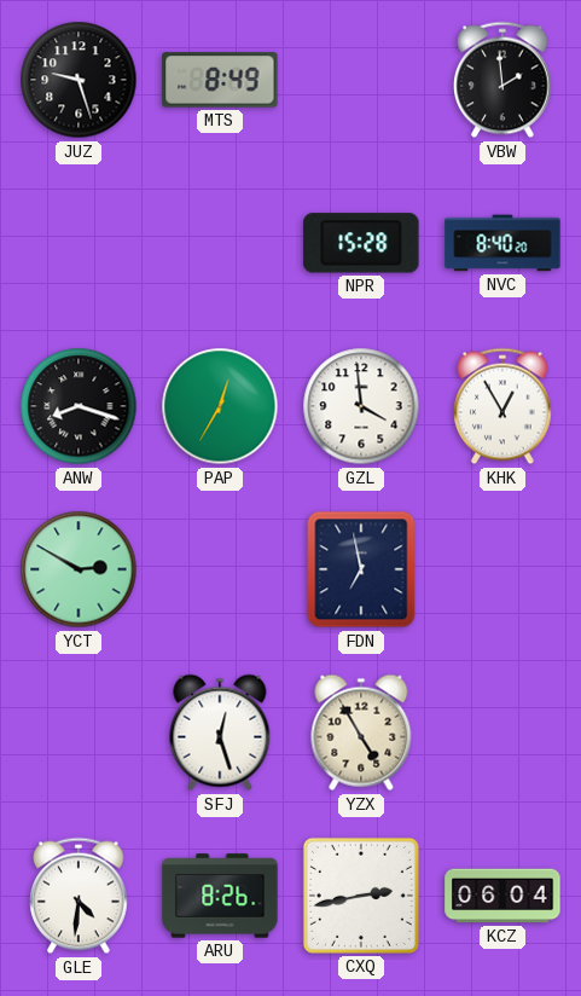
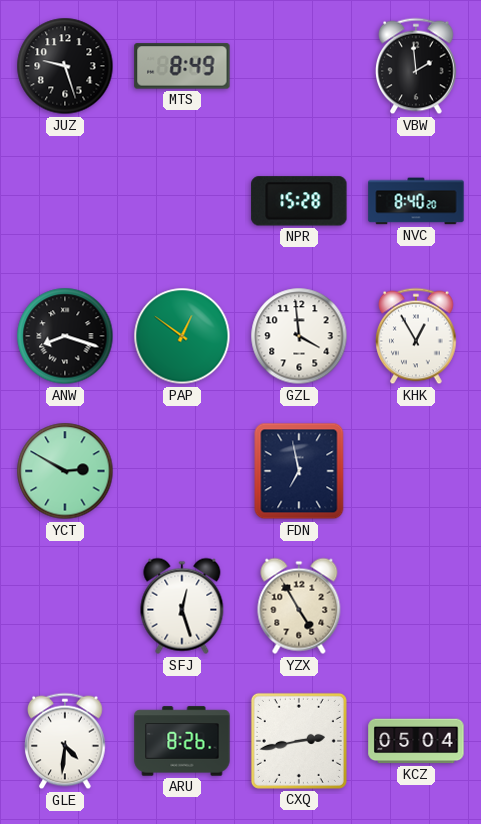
PAP: 12:35 -> 12:51
KCZ: 06:04 -> 05:04
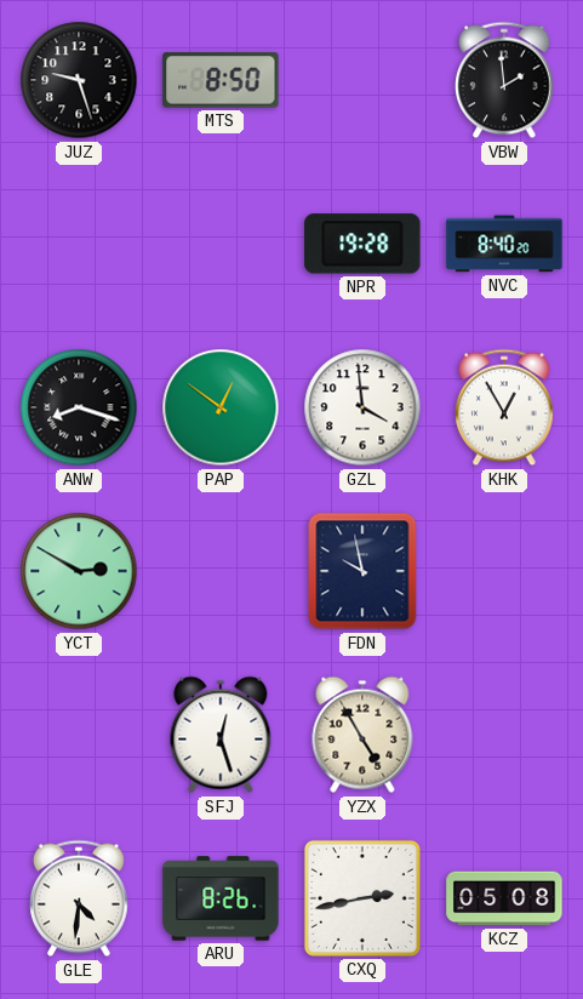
MTS: 8:49 -> 8:50
NPR: 15:28 -> 19:28
FDN: 6:58 -> 9:58
KCZ: 05:04 -> 05:08
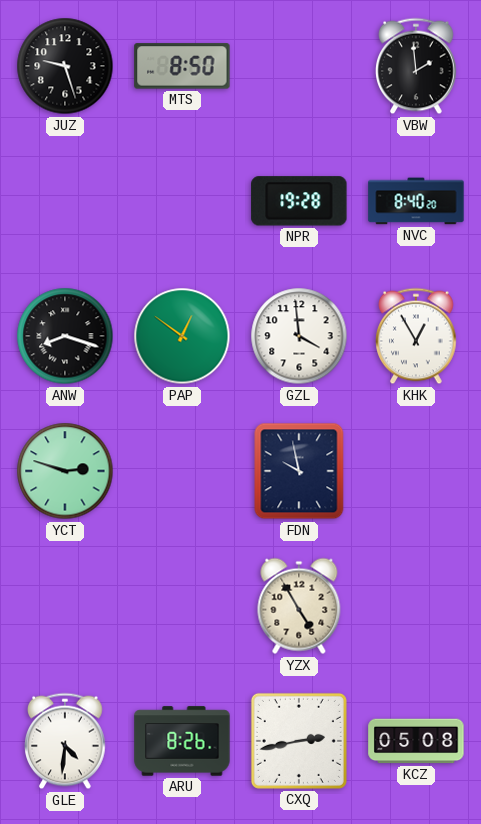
YCT: 2:50 -> 2:48
SFJ: 12:27 -> none
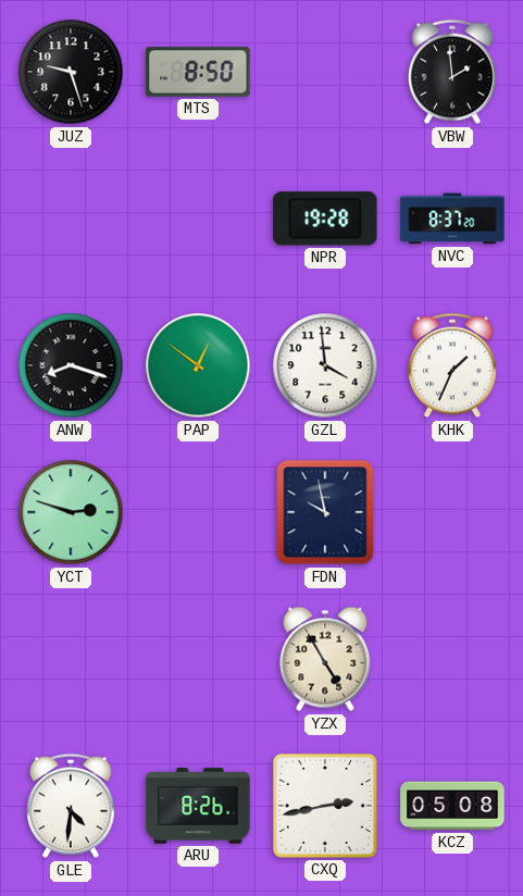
NVC: 8:40 -> 8:37
KHK: 12:55 -> 1:34
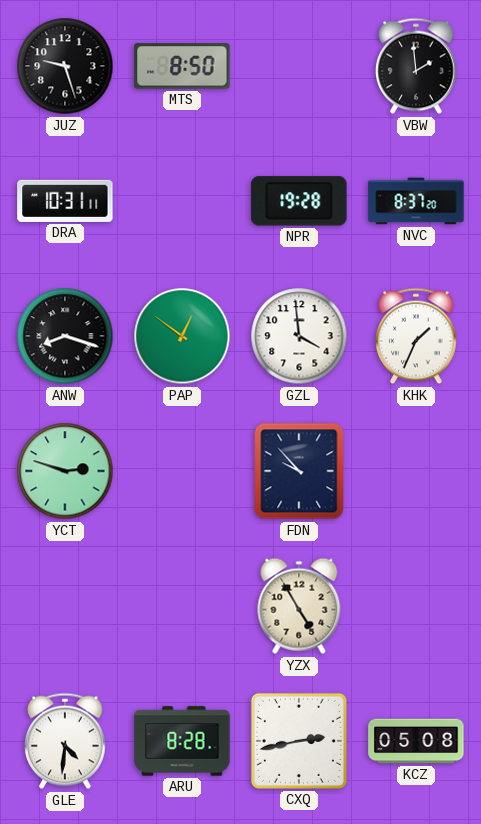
DRA: none -> 10:31
FDN: 9:58 -> 9:53
ARU: 8:26 -> 8:28
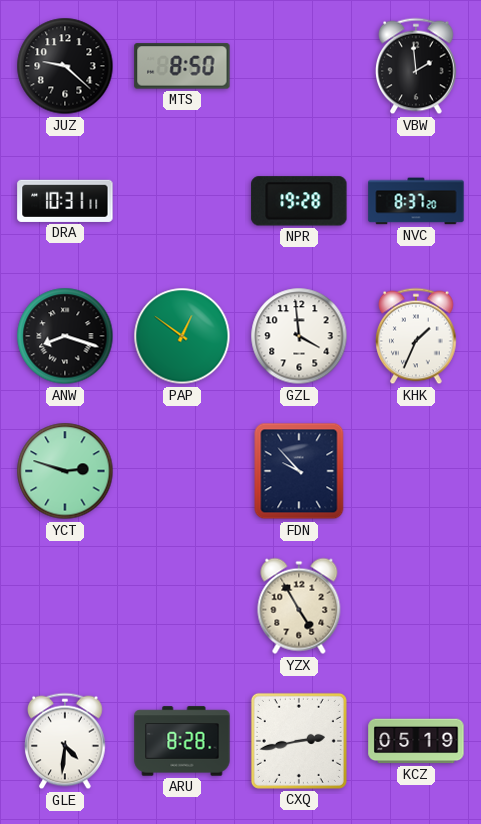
JUZ: 9:27 -> 9:22
KCZ: 05:08 -> 05:19
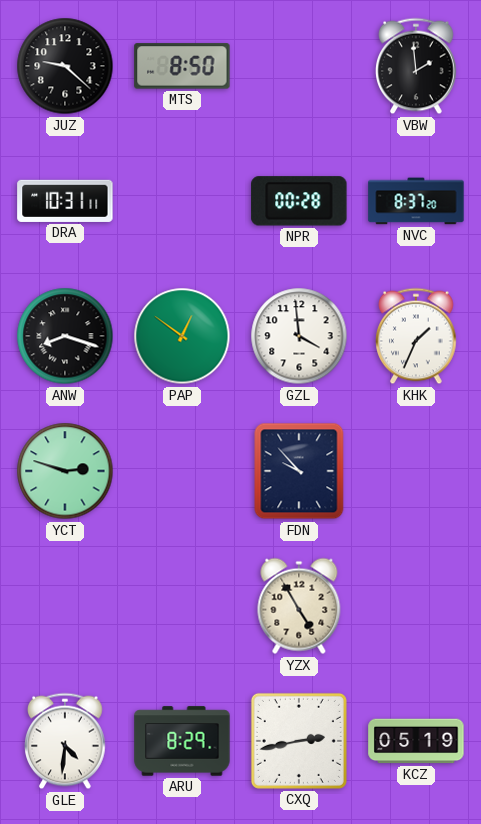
NPR: 19:28 -> 00:28
ARU: 8:28 -> 8:29
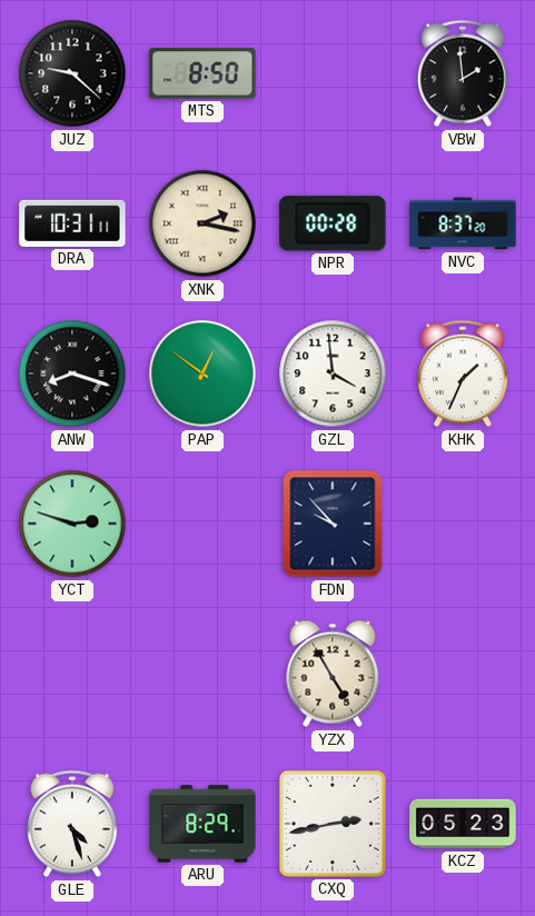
XNK: none -> 2:17
GLE: 4:31 -> 4:27
KCZ: 05:19 -> 05:23
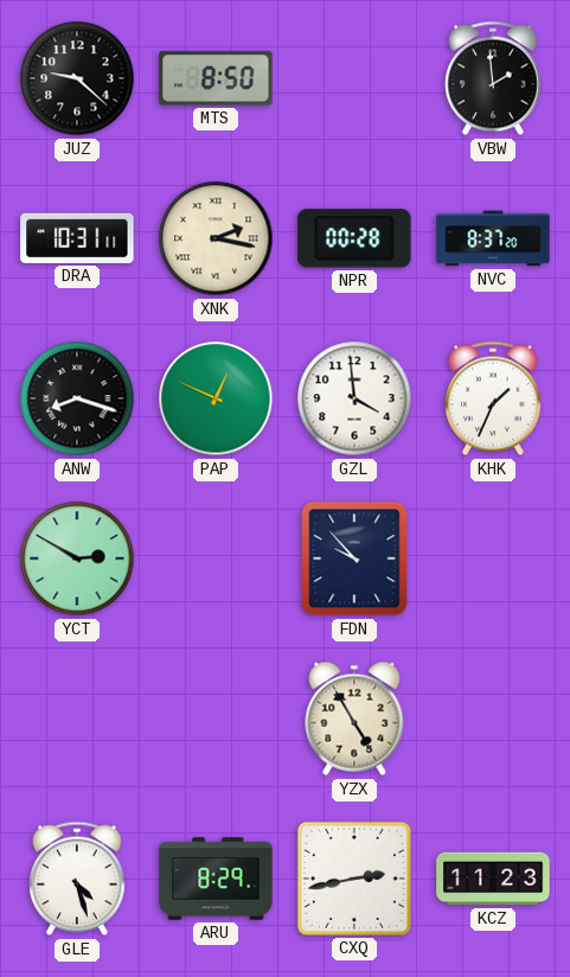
PAP: 12:51 -> 12:49
YCT: 2:48 -> 2:50
KCZ: 05:23 -> 11:23
